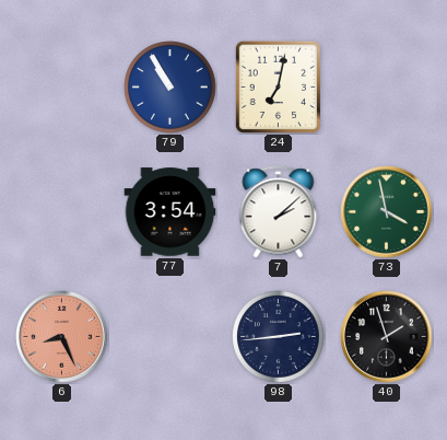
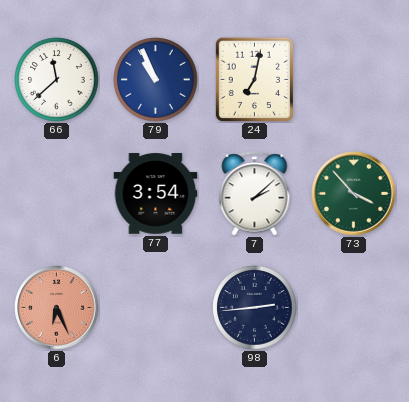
66: none -> 11:38
79: 10:55 -> 10:56
73: 3:58 -> 3:53
6: 8:26 -> 6:26
40: 1:57 -> none
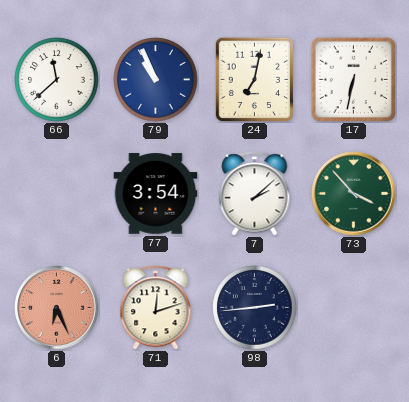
17: none -> 6:32
71: none -> 12:12
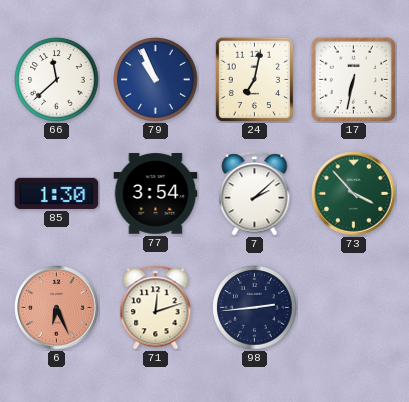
85: none -> 1:30
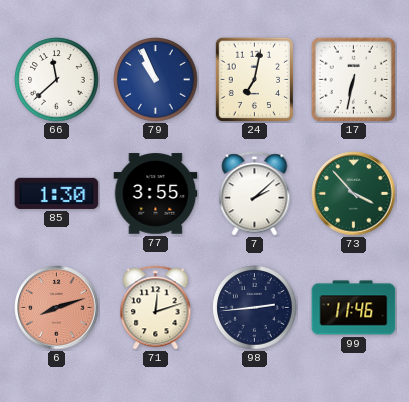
77: 3:54 -> 3:55
6: 6:26 -> 8:12
99: none -> 11:46
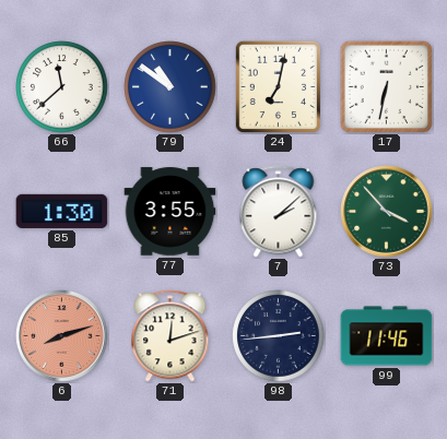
79: 10:56 -> 10:51
